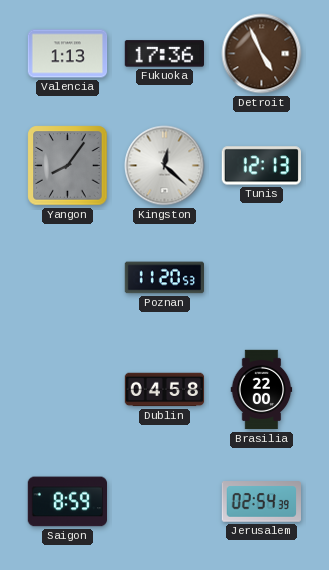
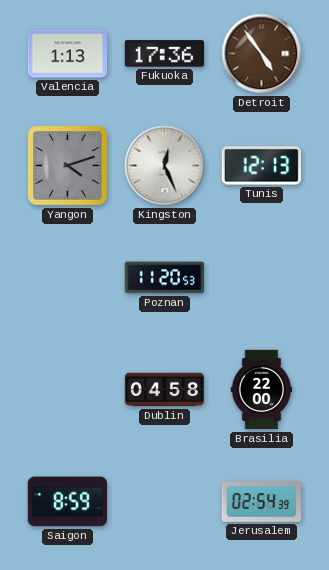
Detroit: 4:56 -> 4:54
Yangon: 8:06 -> 4:12
Kingston: 12:22 -> 12:26
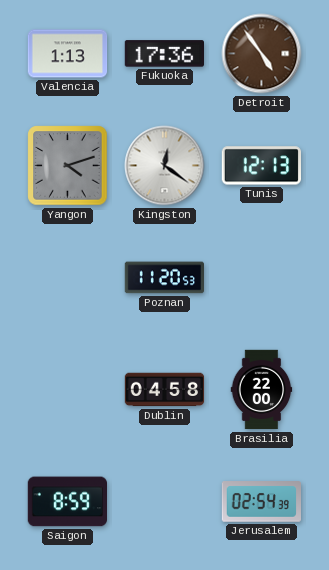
Kingston: 12:26 -> 12:21
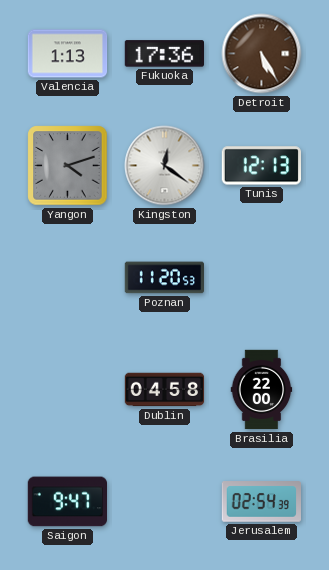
Detroit: 4:54 -> 5:25
Saigon: 8:59 -> 9:47
